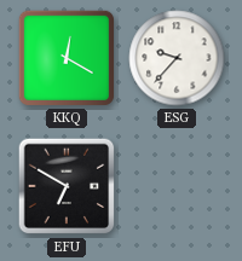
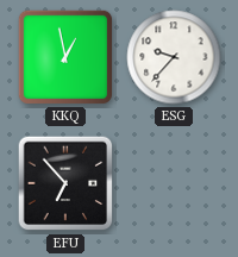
KKQ: 12:20 -> 12:58
EFU: 6:50 -> 6:53
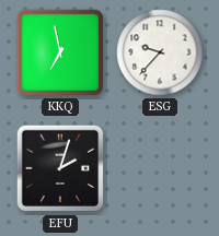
KKQ: 12:58 -> 6:58
EFU: 6:53 -> 2:03
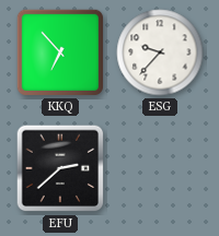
KKQ: 6:58 -> 6:53
EFU: 2:03 -> 2:38
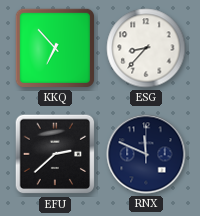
ESG: 9:37 -> 8:37
RNX: none -> 11:49
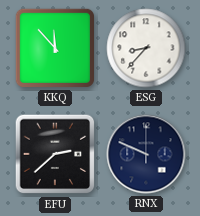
KKQ: 6:53 -> 11:53
RNX: 11:49 -> 9:49
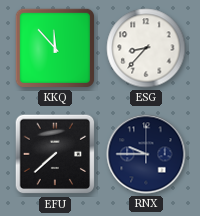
EFU: 2:38 -> 7:38
RNX: 9:49 -> 9:45
